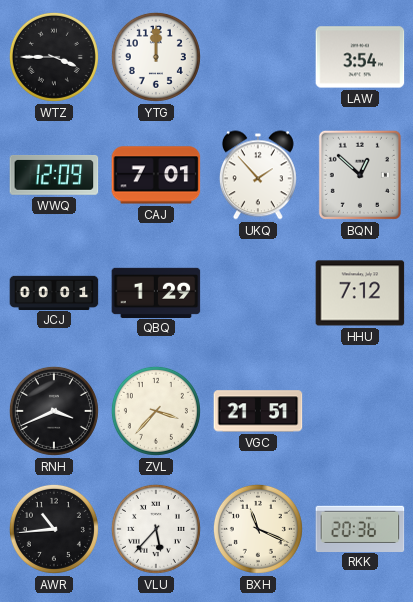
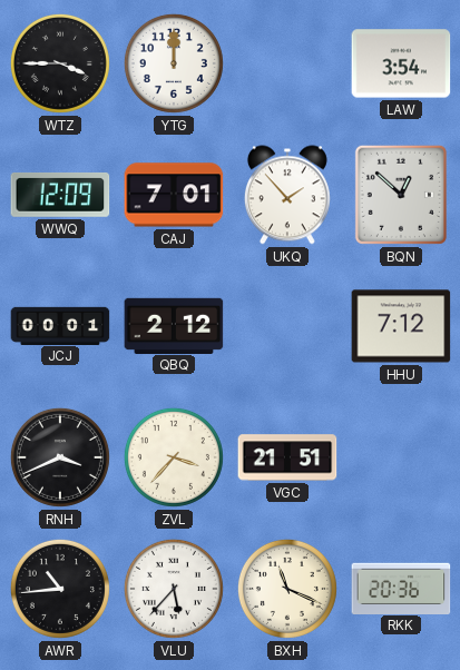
QBQ: 1:29 -> 2:12
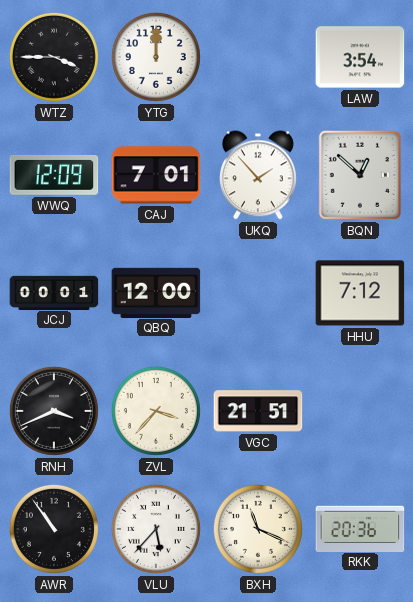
QBQ: 2:12 -> 12:00
AWR: 10:44 -> 10:54
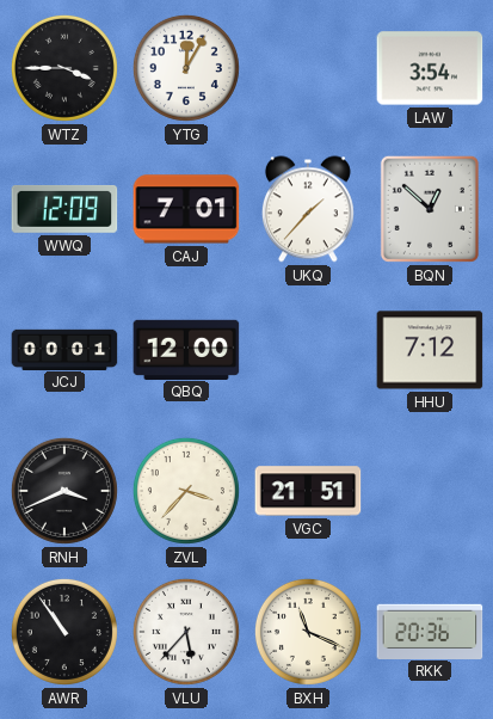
YTG: 12:00 -> 12:05
UKQ: 1:53 -> 1:37
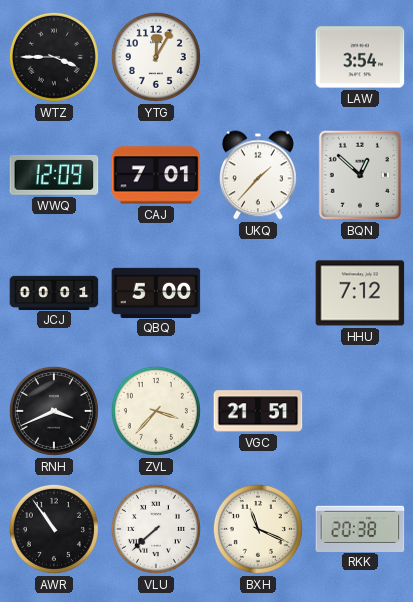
QBQ: 12:00 -> 5:00
VLU: 5:37 -> 7:38
RKK: 20:36 -> 20:38
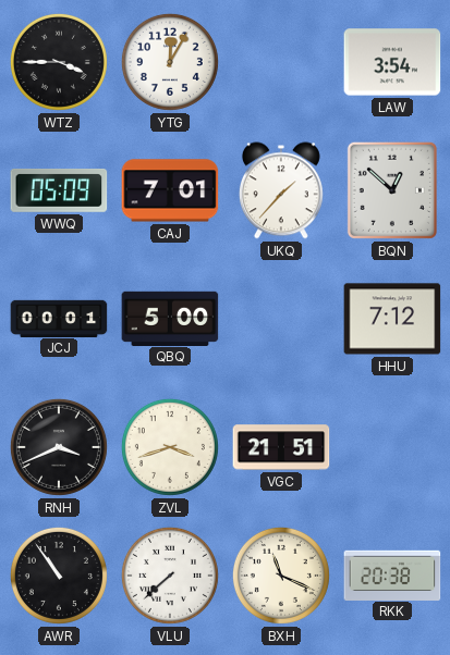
WWQ: 12:09 -> 05:09
ZVL: 3:37 -> 3:42
